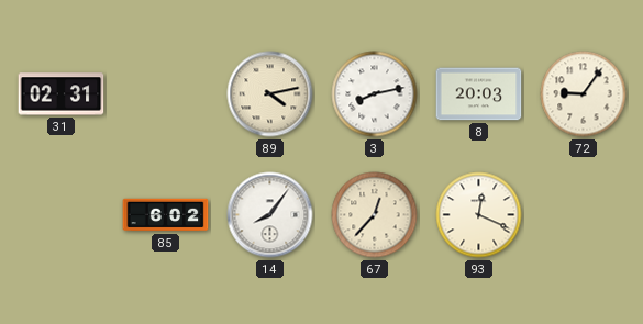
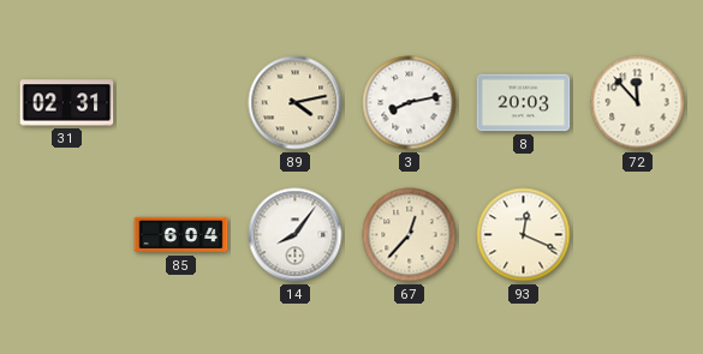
72: 9:06 -> 11:53
85: 6:02 -> 6:04
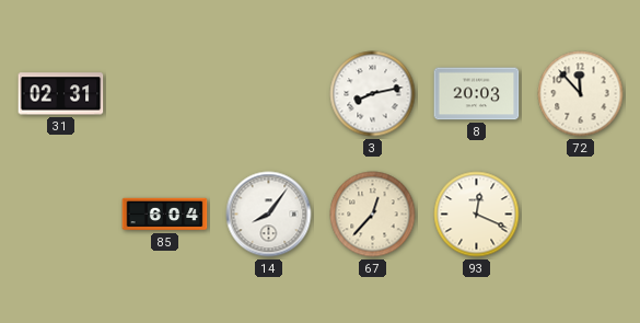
89: 4:13 -> none
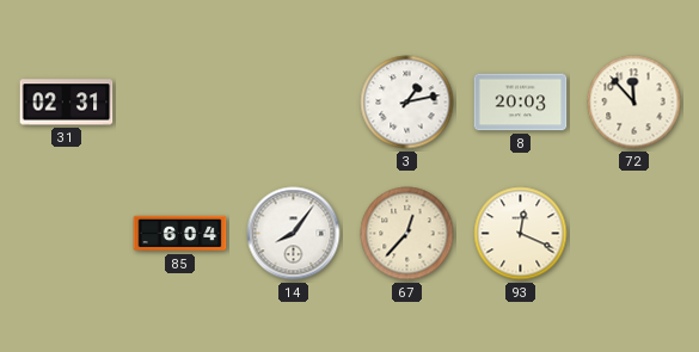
3: 8:13 -> 1:13
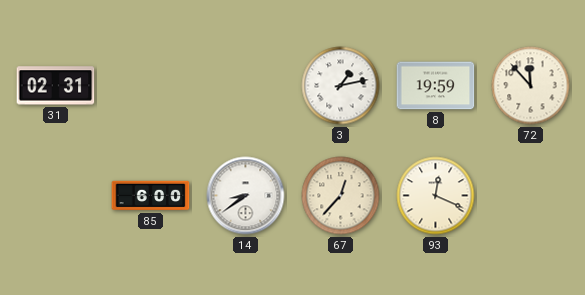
8: 20:03 -> 19:59
85: 6:04 -> 6:00
14: 8:06 -> 8:39
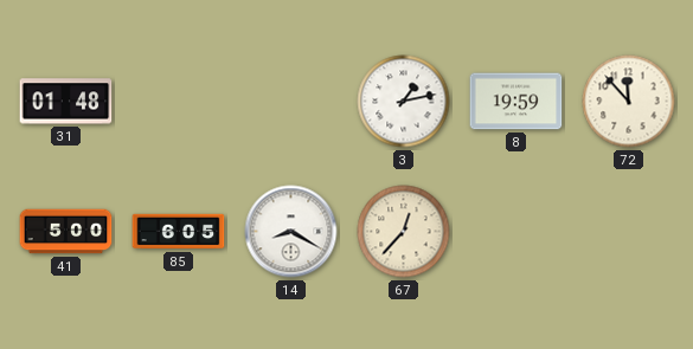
31: 02:31 -> 01:48
41: none -> 5:00
85: 6:00 -> 6:05
14: 8:39 -> 8:20
93: 12:19 -> none
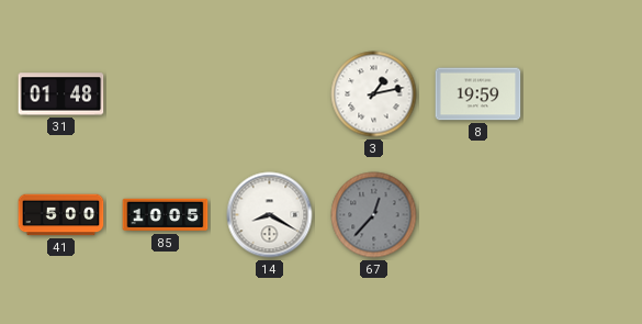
72: 11:53 -> none
85: 6:05 -> 10:05
67 dial: cream -> grey
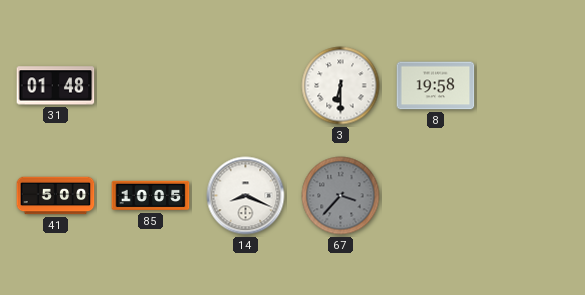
3: 1:13 -> 6:30
8: 19:59 -> 19:58
14: 8:20 -> 8:19
67: 12:37 -> 3:37
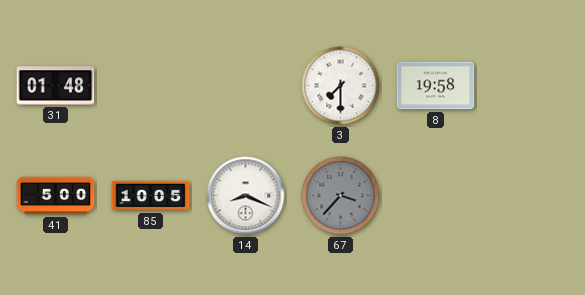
3: 6:30 -> 7:30
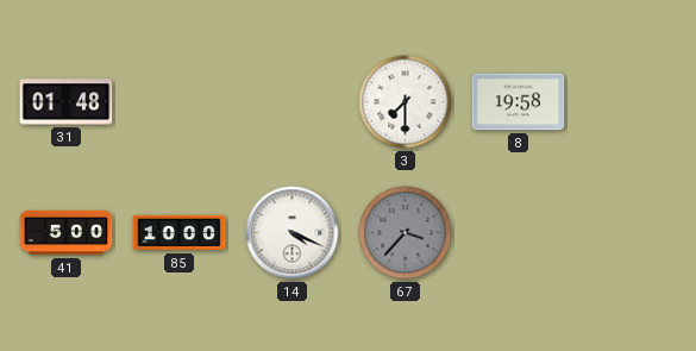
85: 10:05 -> 10:00
14: 8:19 -> 4:19
